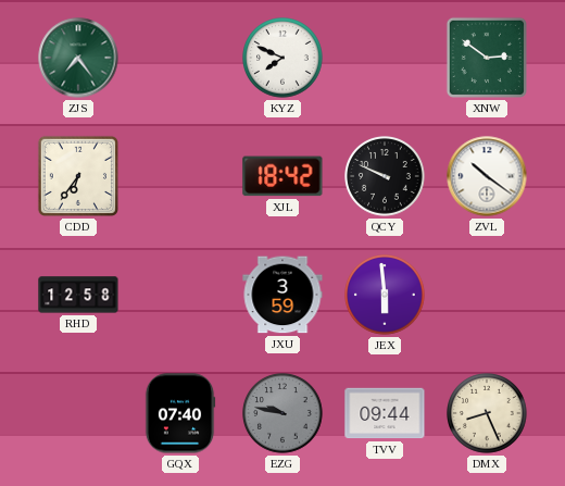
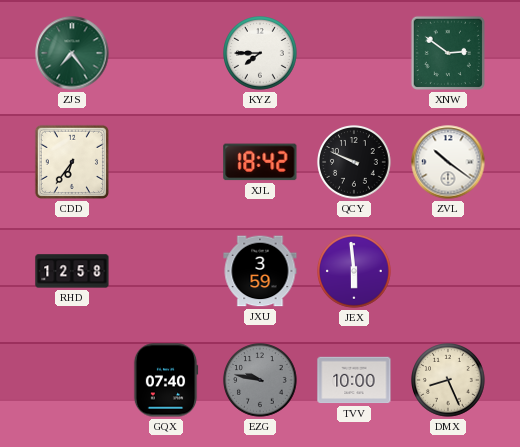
KYZ: 7:49 -> 7:45
TVV: 09:44 -> 10:00
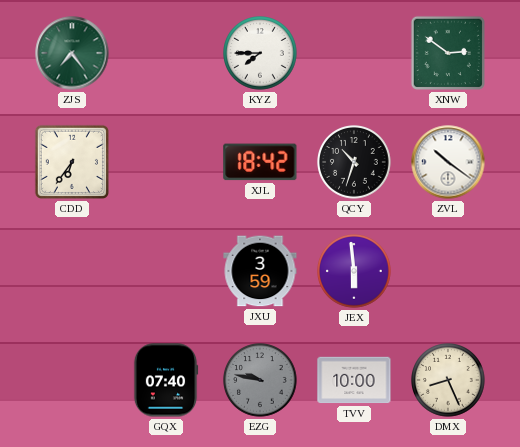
QCY: 9:49 -> 10:33
RHD: 12:58 -> none
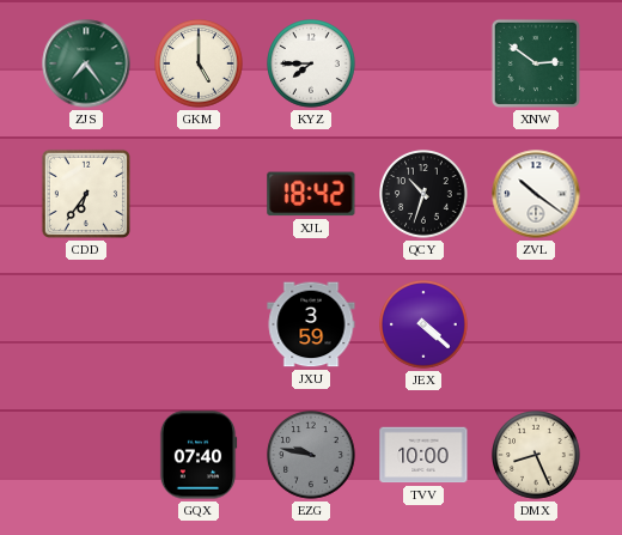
GKM: none -> 5:00
JEX: 5:59 -> 4:22
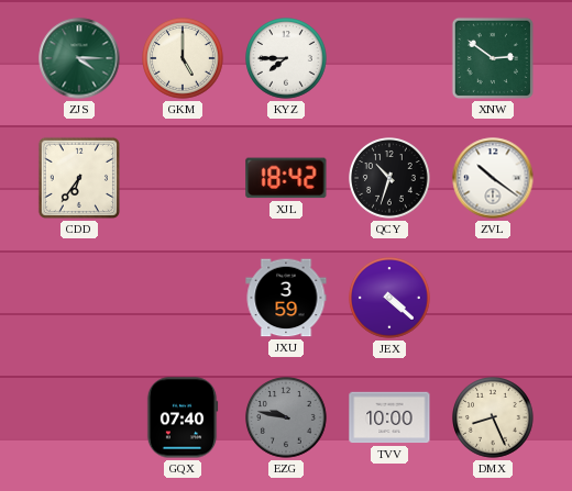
ZJS: 7:24 -> 4:15
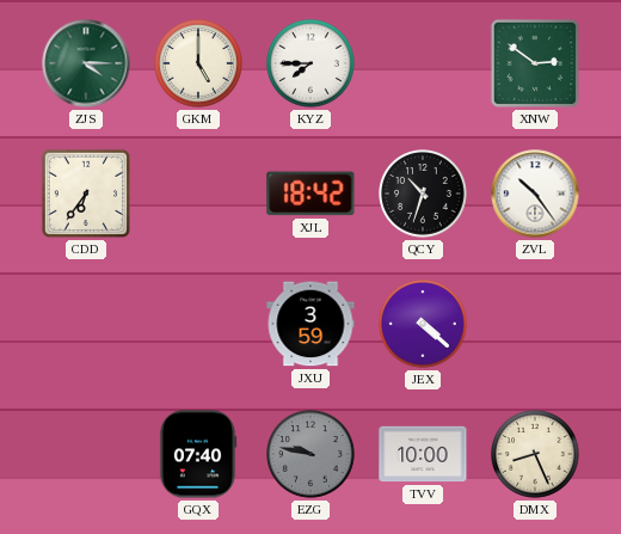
ZVL: 10:21 -> 10:24
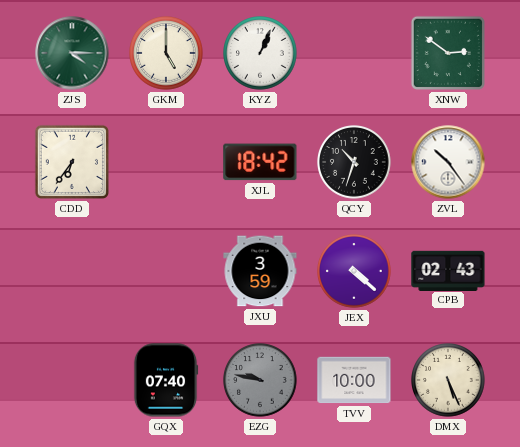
KYZ: 7:45 -> 1:04
CPB: none -> 02:43
DMX: 8:26 -> 5:26
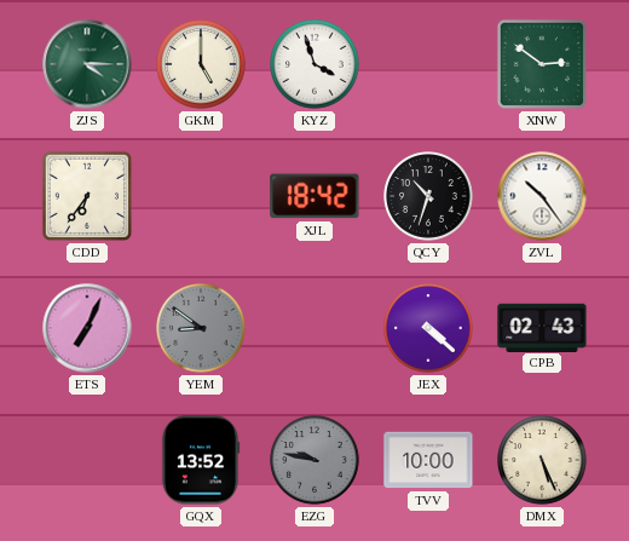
KYZ: 1:04 -> 3:57
ETS: none -> 7:04
YEM: none -> 8:51
JXU: 3:59 -> none
GQX: 07:40 -> 13:52
